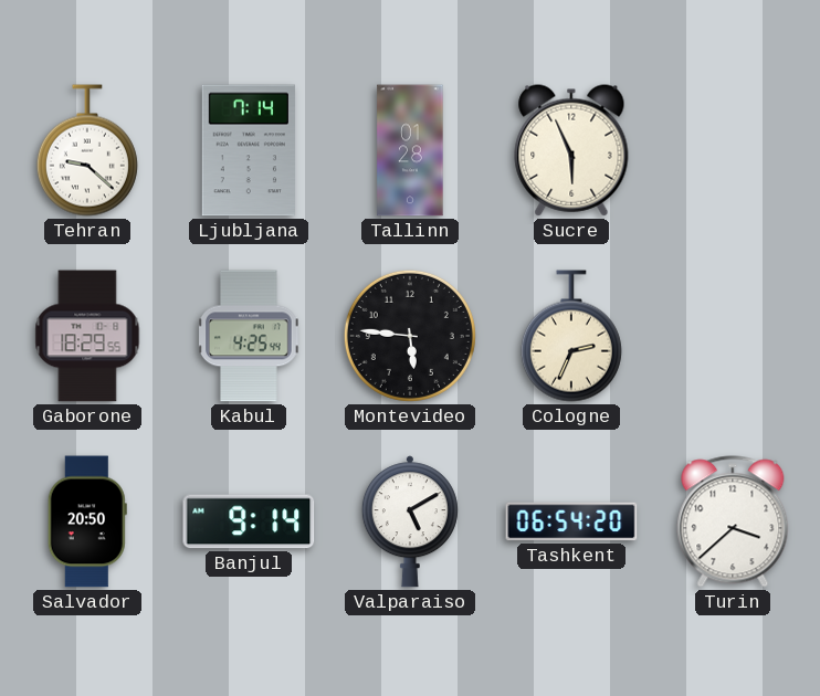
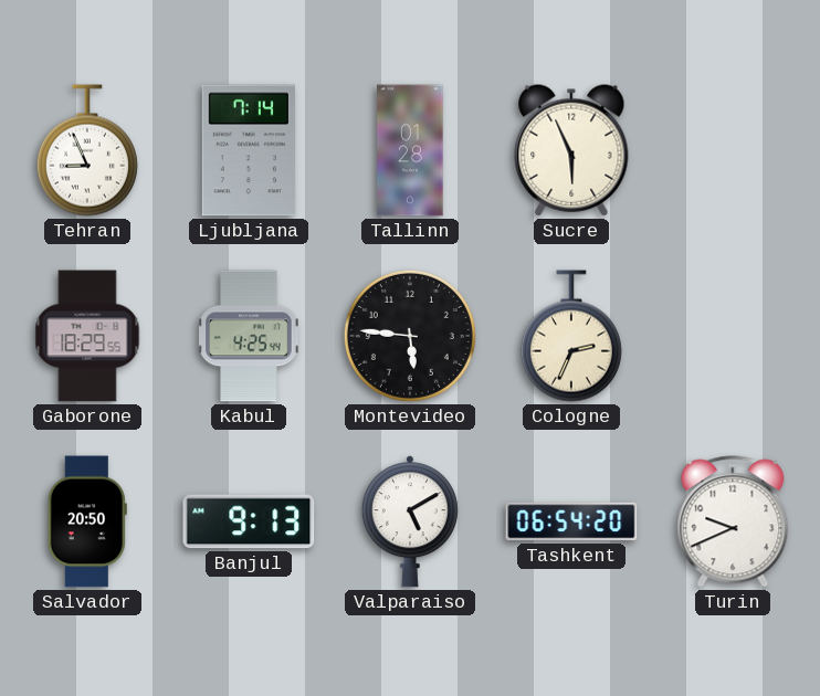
Tehran: 9:22 -> 8:56
Banjul: 9:14 -> 9:13
Turin: 3:38 -> 9:41
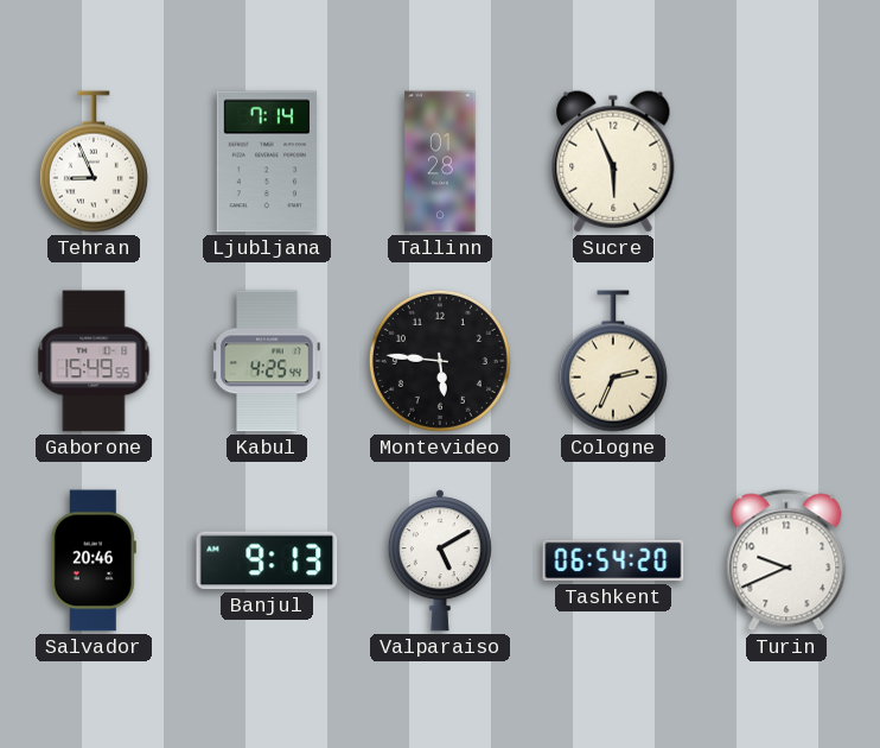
Gaborone: 18:29 -> 15:49
Salvador: 20:50 -> 20:46
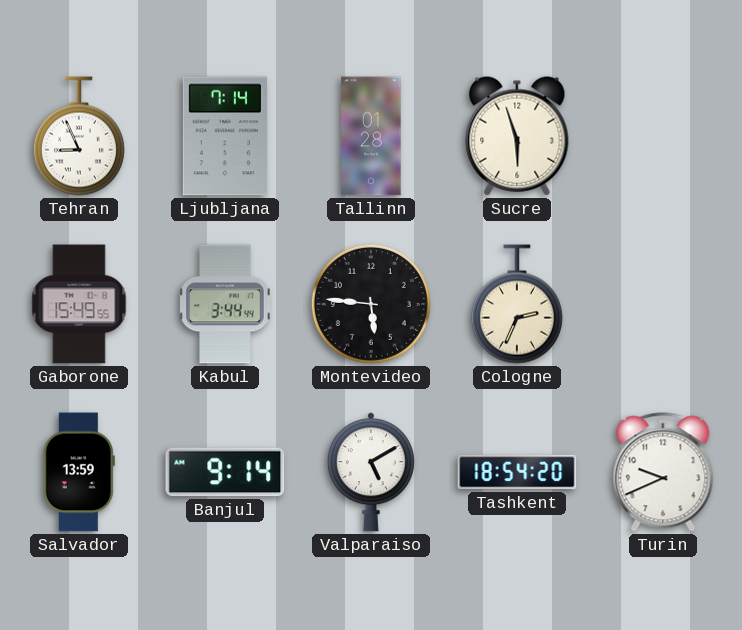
Sucre: 5:56 -> 5:57
Kabul: 4:25 -> 3:44
Salvador: 20:46 -> 13:59
Banjul: 9:13 -> 9:14
Tashkent: 06:54 -> 18:54
